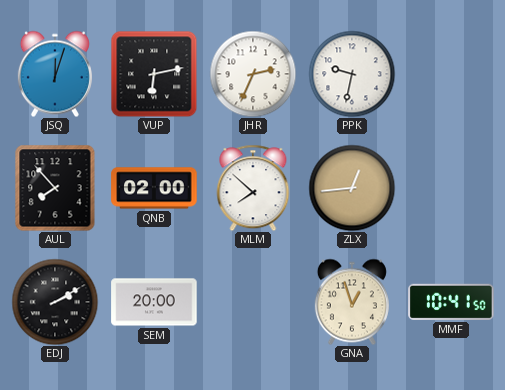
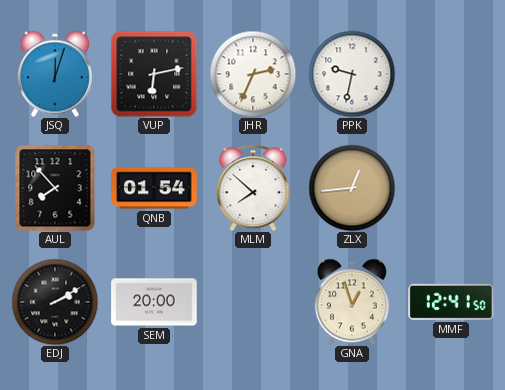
QNB: 02:00 -> 01:54
MMF: 10:41 -> 12:41
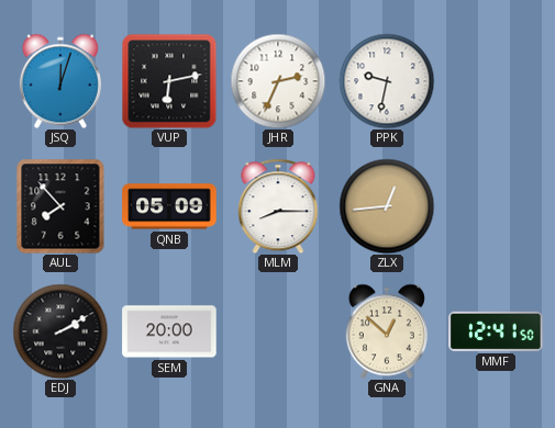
QNB: 01:54 -> 05:09
MLM: 7:52 -> 8:15
GNA: 12:57 -> 12:52
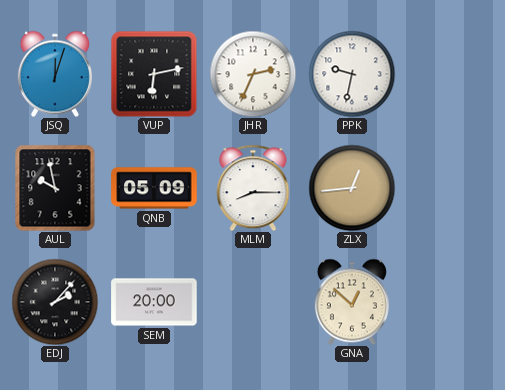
AUL: 7:53 -> 9:58
EDJ: 2:10 -> 2:07
MMF: 12:41 -> none
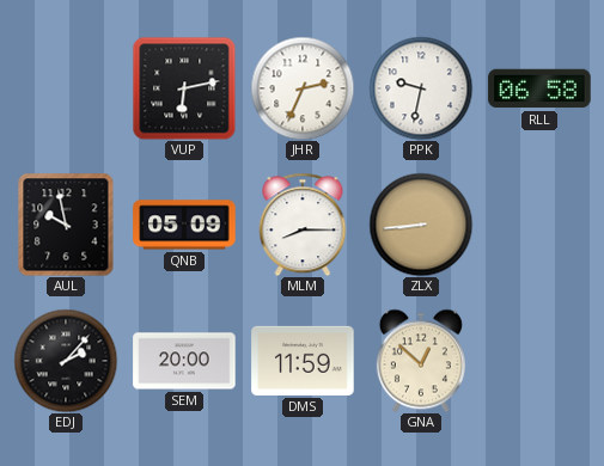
JSQ: 12:03 -> none
RLL: none -> 06:58
ZLX: 12:44 -> 8:44
DMS: none -> 11:59
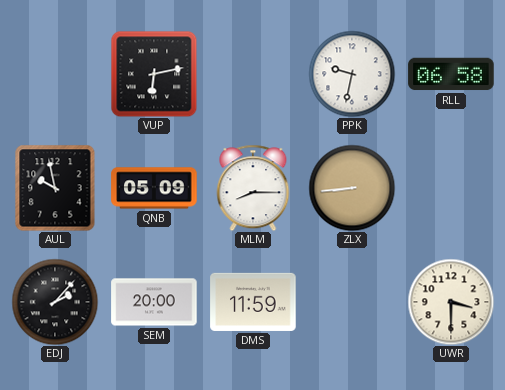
JHR: 2:34 -> none
GNA: 12:52 -> none
UWR: none -> 3:30
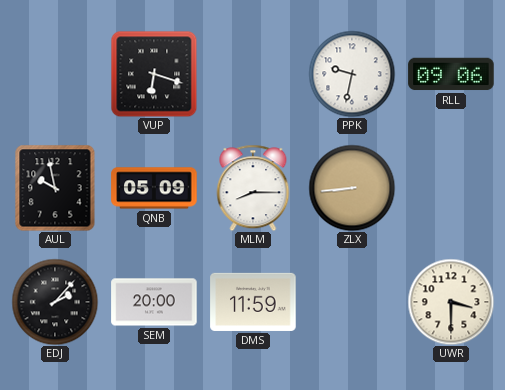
VUP: 6:13 -> 6:18
RLL: 06:58 -> 09:06
